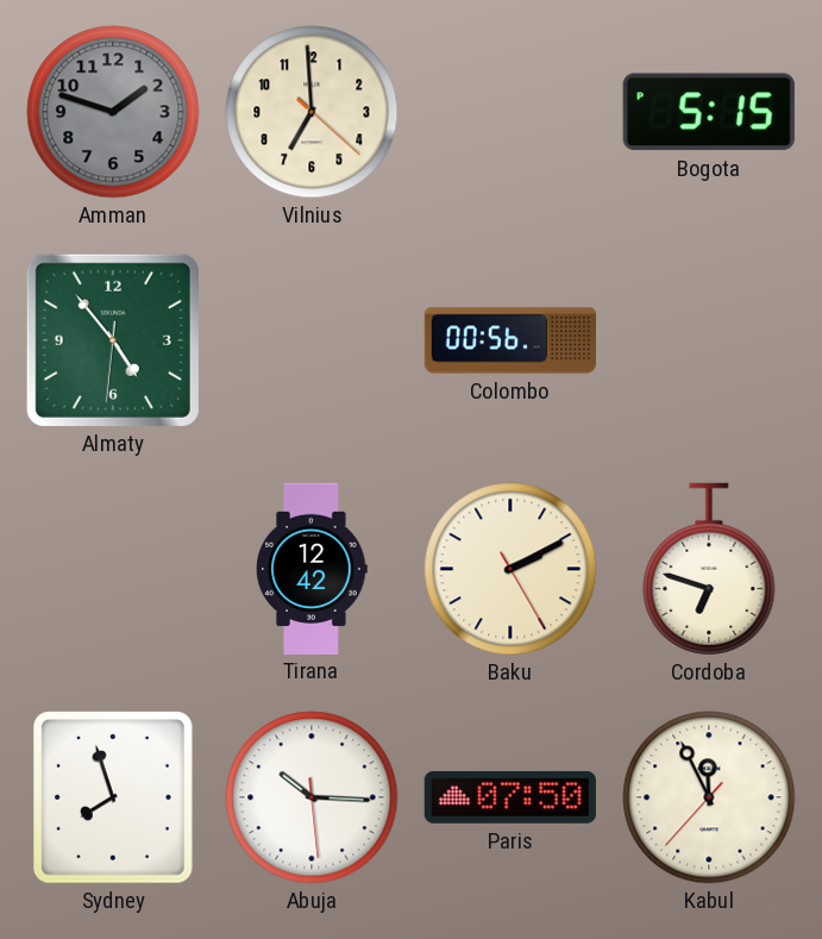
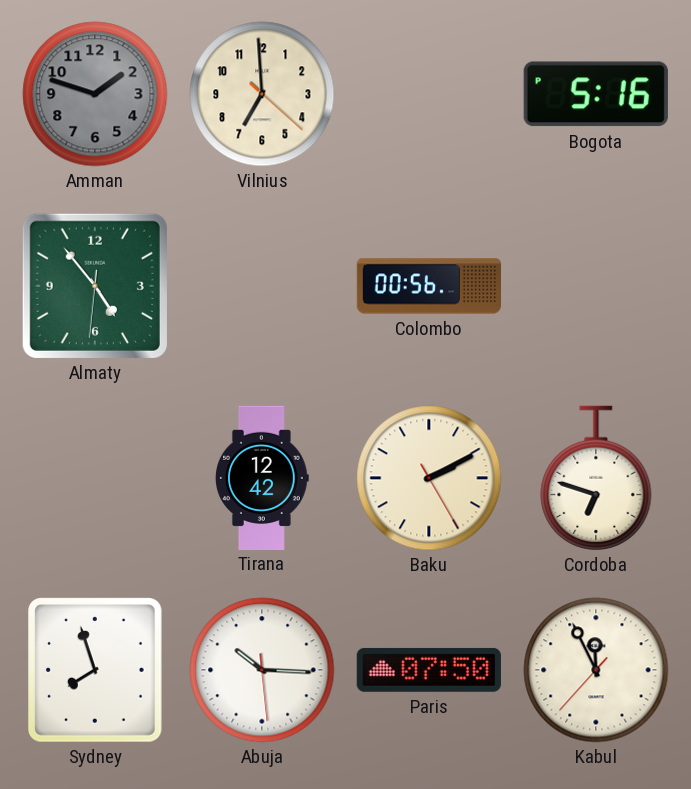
Bogota: 5:15 -> 5:16
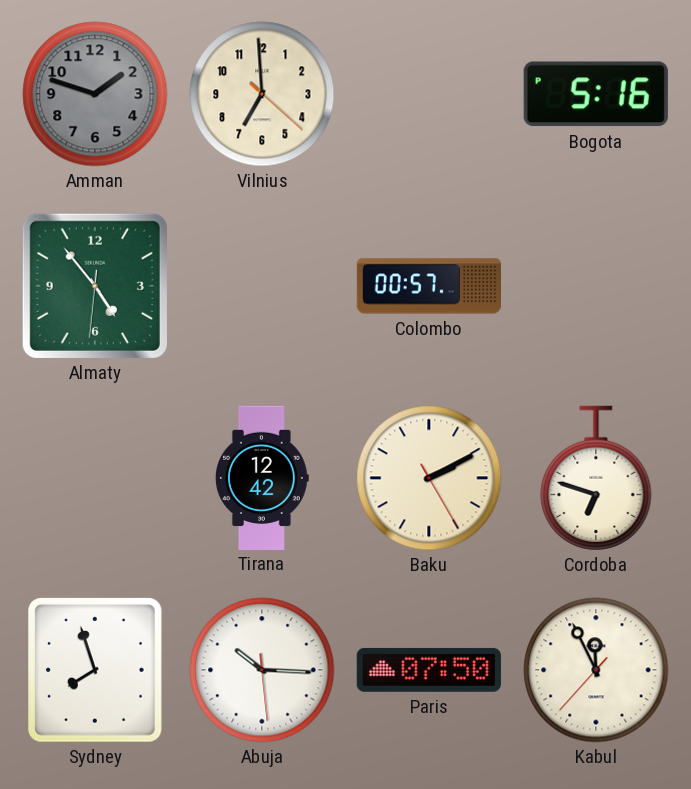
Colombo: 00:56 -> 00:57
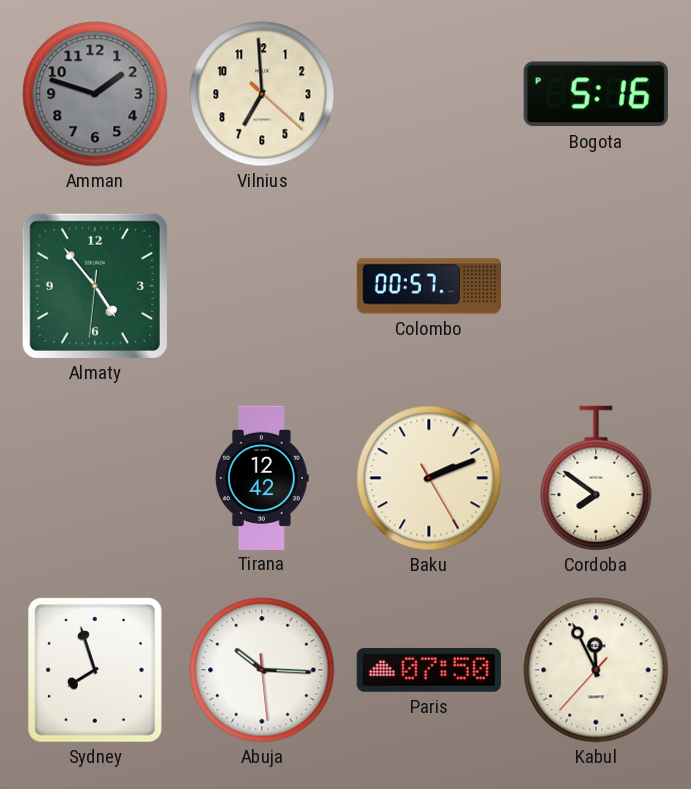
Baku: 2:10 -> 2:11
Cordoba: 6:48 -> 7:51
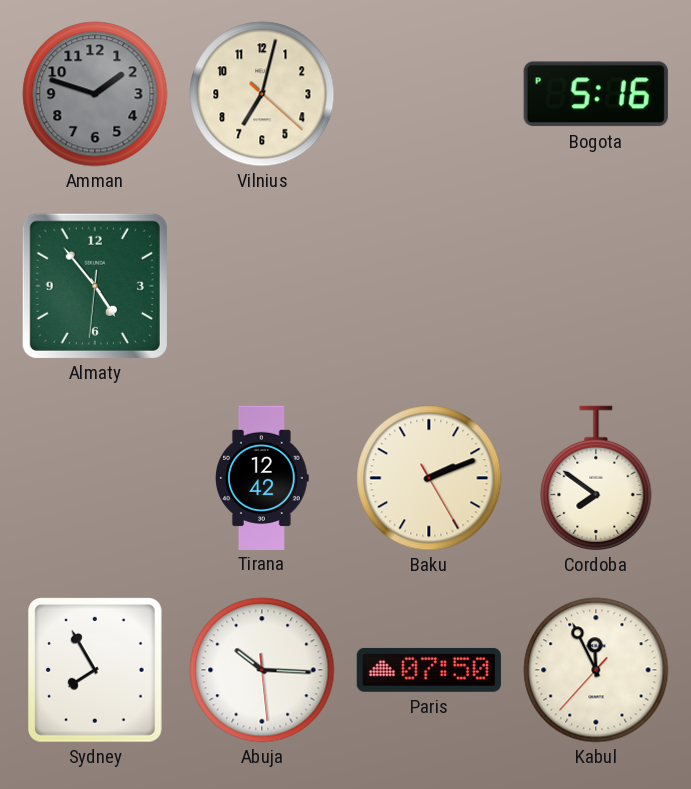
Vilnius: 6:59 -> 7:02
Colombo: 00:57 -> none
Sydney: 7:57 -> 7:55
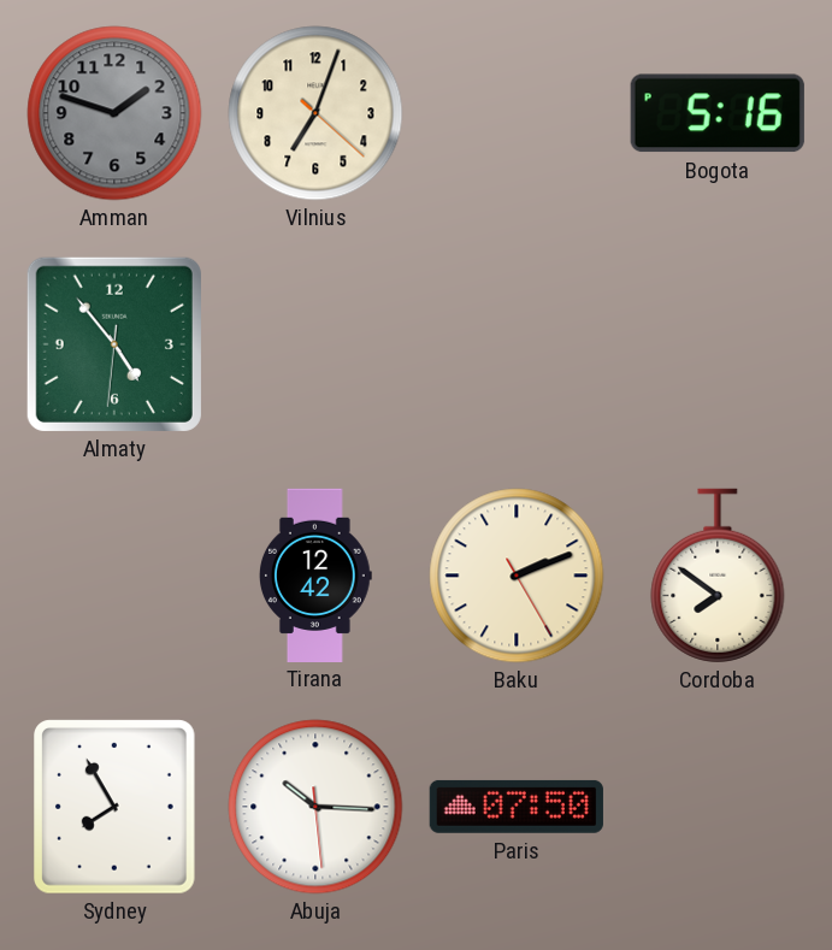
Vilnius: 7:02 -> 7:03
Kabul: 11:55 -> none
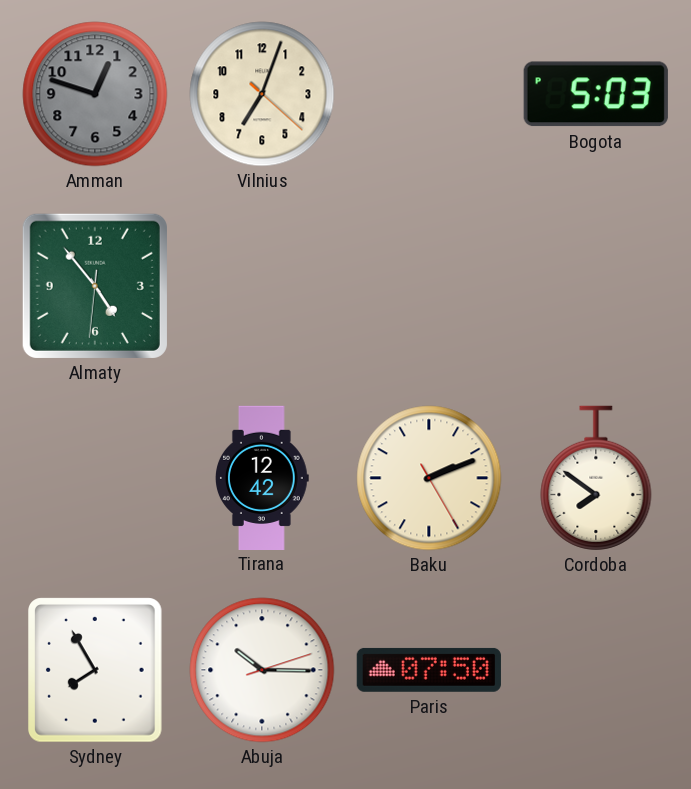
Amman: 1:48 -> 12:48
Bogota: 5:16 -> 5:03
Abuja: 10:15:29 -> 10:15:12
